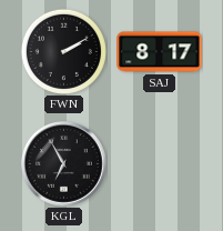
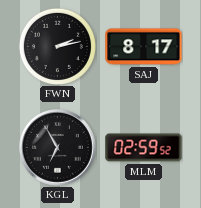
FWN: 2:10 -> 2:13
MLM: none -> 02:59
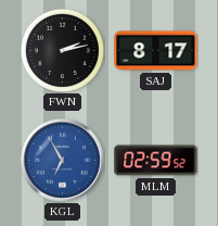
KGL dial: black -> blue
